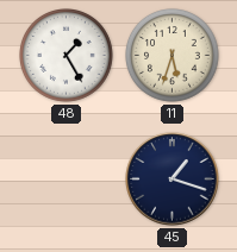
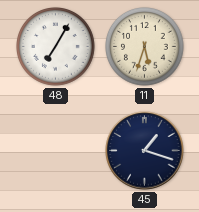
48: 1:25 -> 7:05
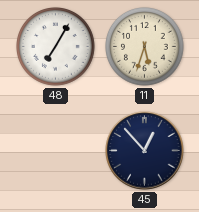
45: 1:18 -> 12:53
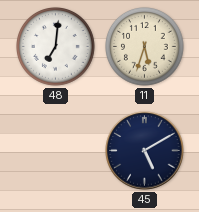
48: 7:05 -> 7:01
45: 12:53 -> 5:10
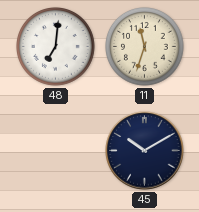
11: 5:33 -> 11:33
45: 5:10 -> 10:10
